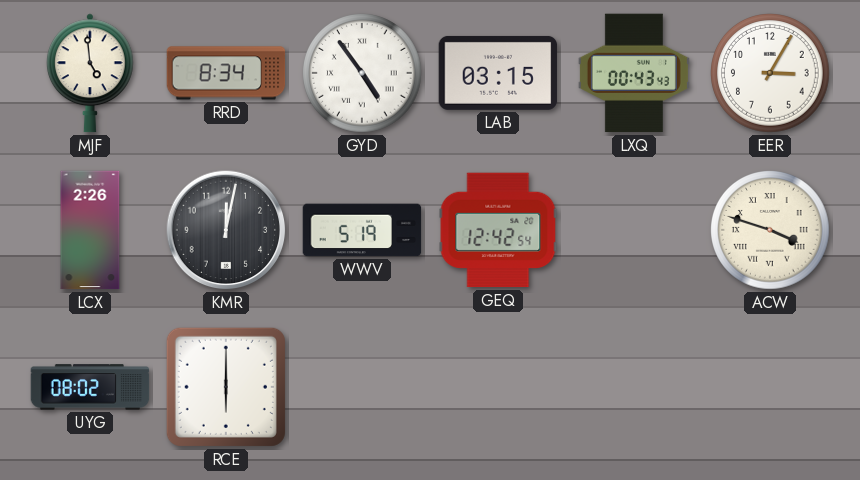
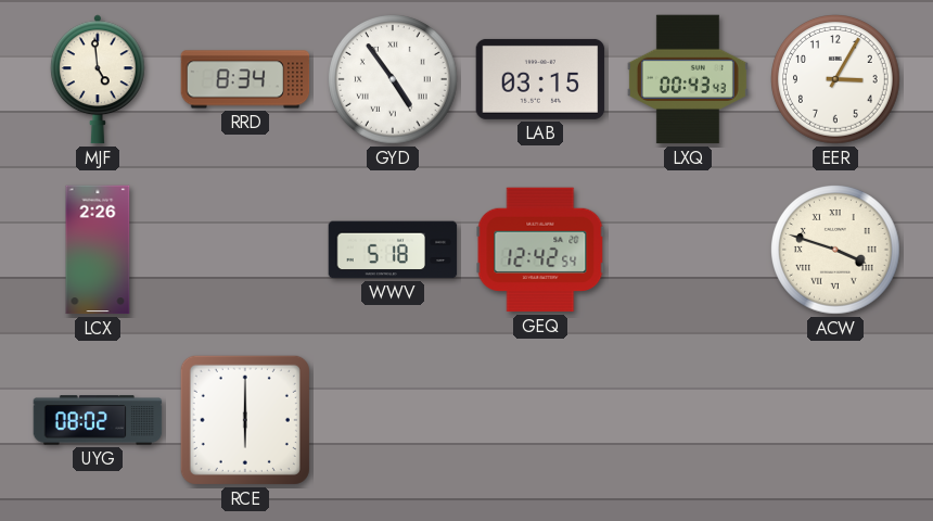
KMR: 12:02 -> none
WWV: 5:19 -> 5:18
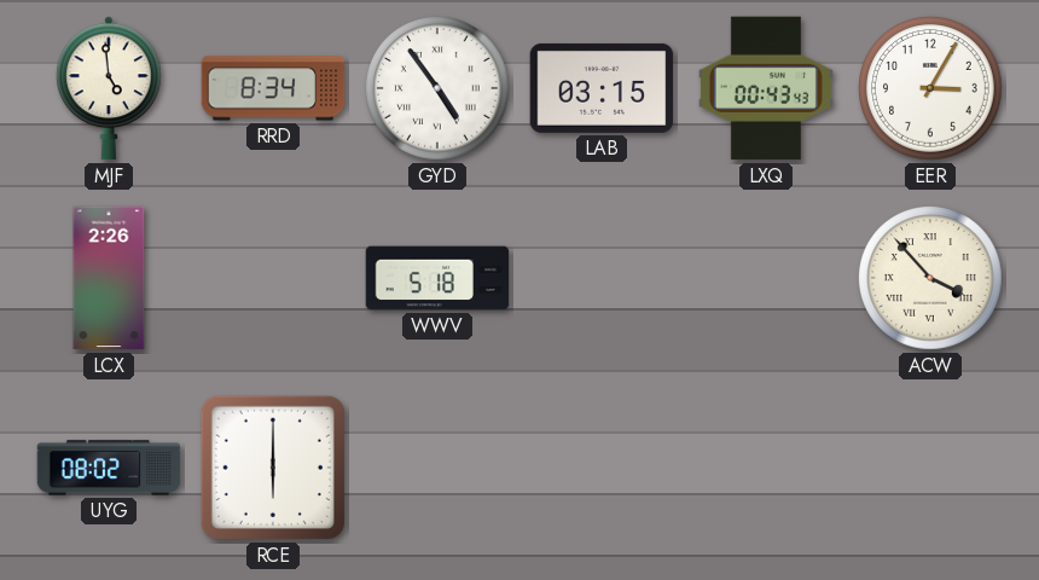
GEQ: 12:42 -> none
ACW: 3:48 -> 3:53
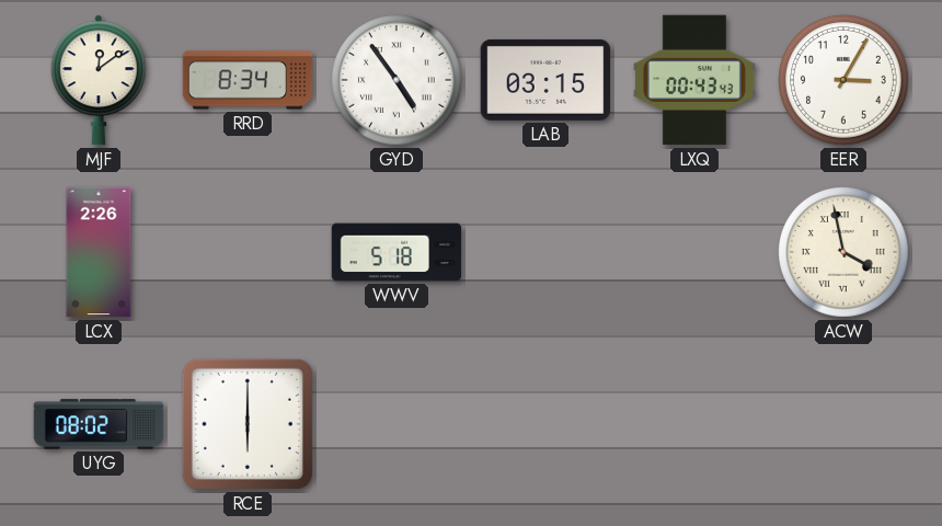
MJF: 4:59 -> 12:09
ACW: 3:53 -> 3:58
